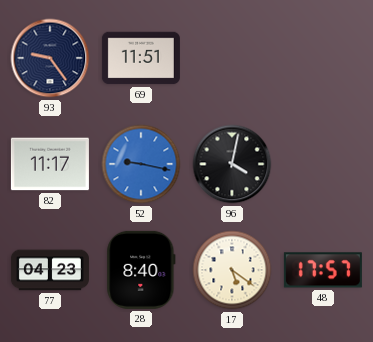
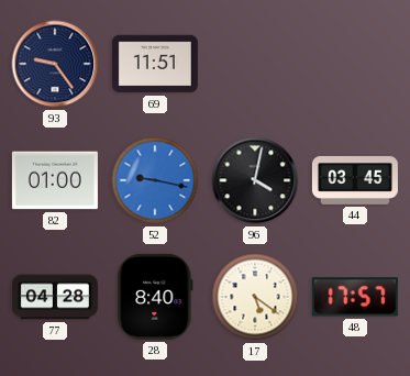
82: 11:17 -> 01:00
44: none -> 03:45
77: 04:23 -> 04:28
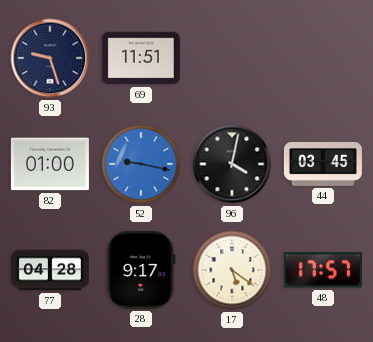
93: 9:24 -> 9:27
28: 8:40 -> 9:17
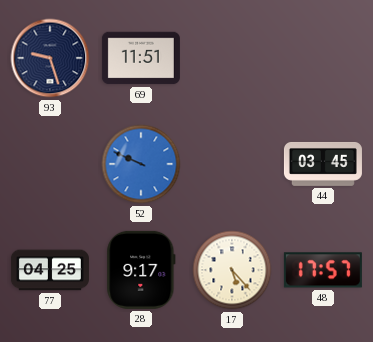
82: 01:00 -> none
52: 9:17 -> 9:49
96: 4:02 -> none
77: 04:28 -> 04:25
17: 5:21 -> 5:23
